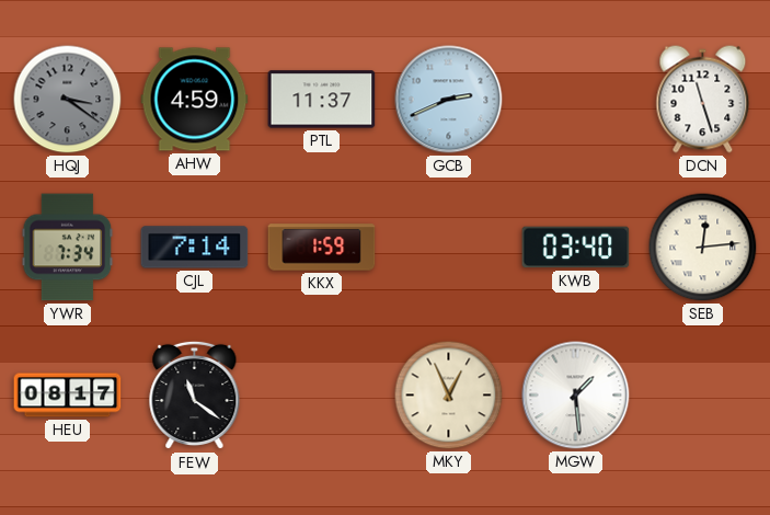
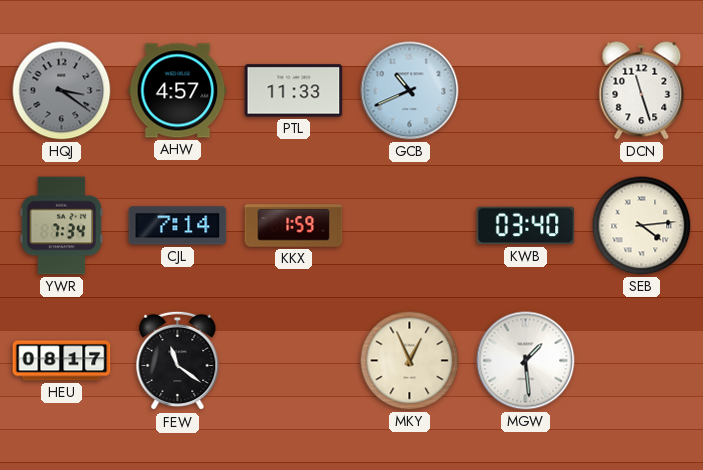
AHW: 4:59 -> 4:57
PTL: 11:37 -> 11:33
GCB: 2:41 -> 10:41
SEB: 12:14 -> 4:14
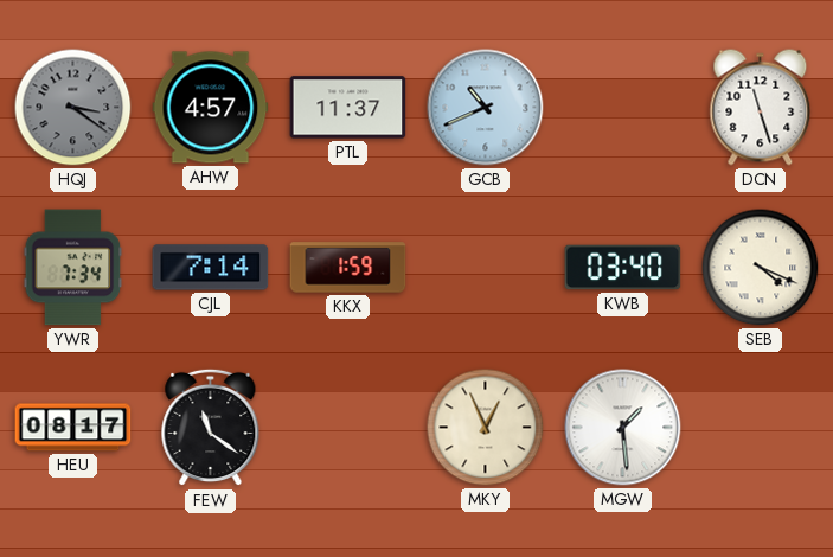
PTL: 11:33 -> 11:37
SEB: 4:14 -> 4:19
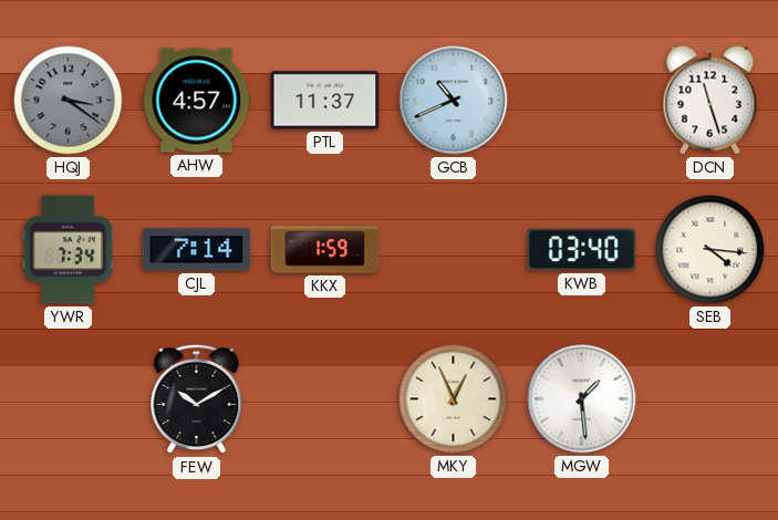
SEB: 4:19 -> 4:16
HEU: 08:17 -> none
FEW: 11:21 -> 10:10
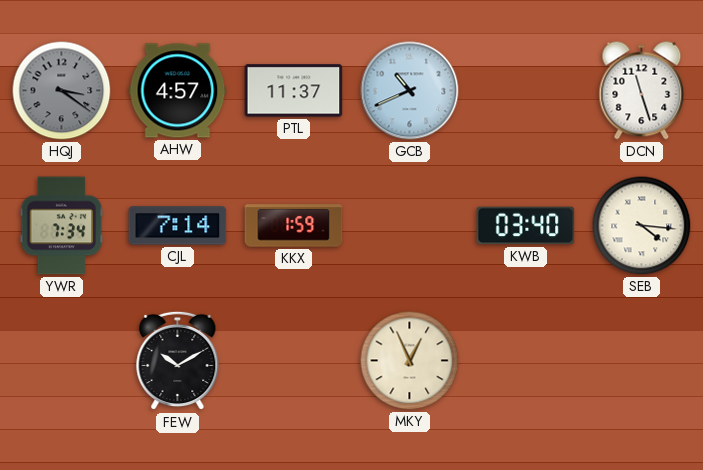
MGW: 1:29 -> none
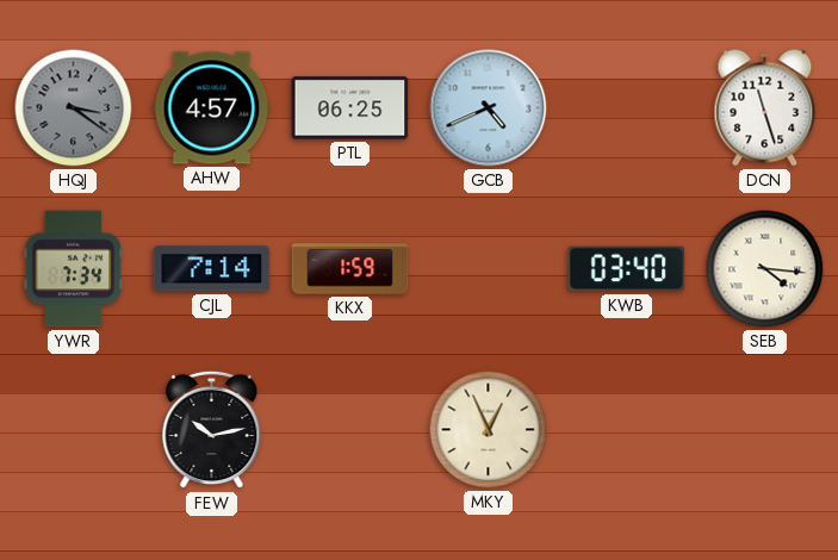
PTL: 11:37 -> 06:25
GCB: 10:41 -> 4:41
FEW: 10:10 -> 10:13
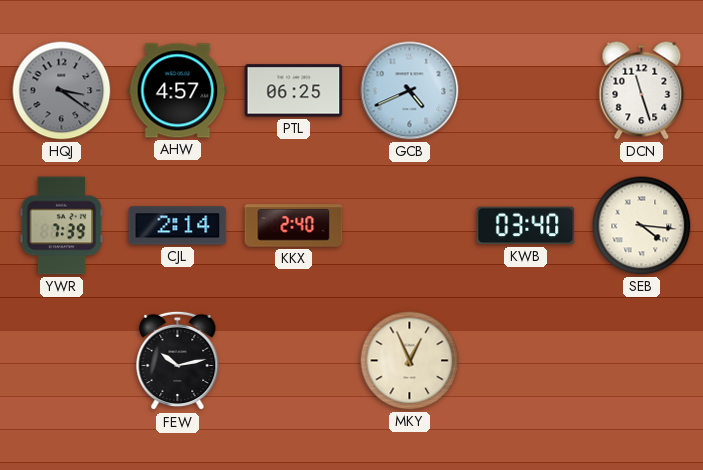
YWR: 7:34 -> 7:39
CJL: 7:14 -> 2:14
KKX: 1:59 -> 2:40
